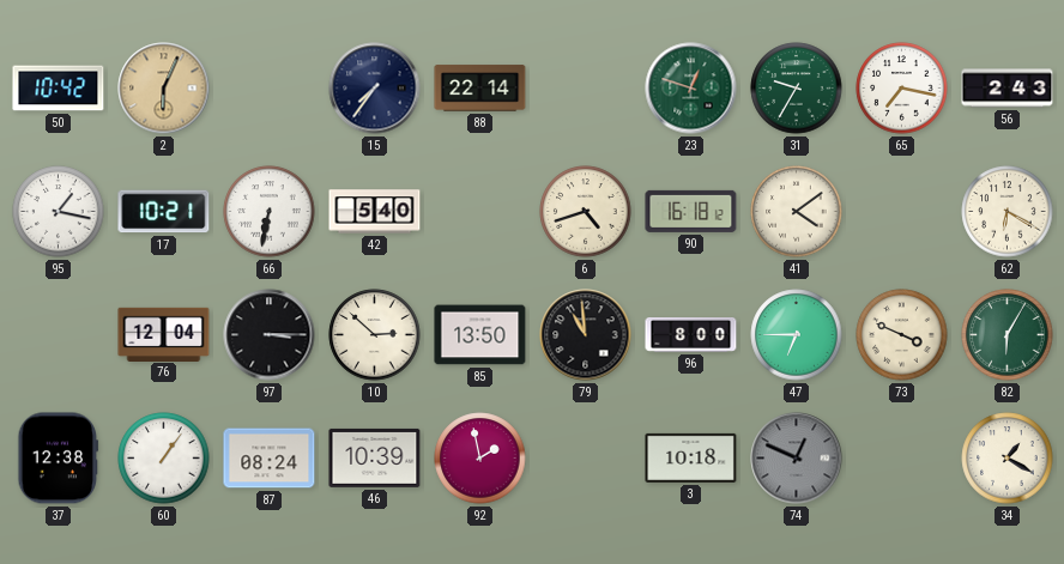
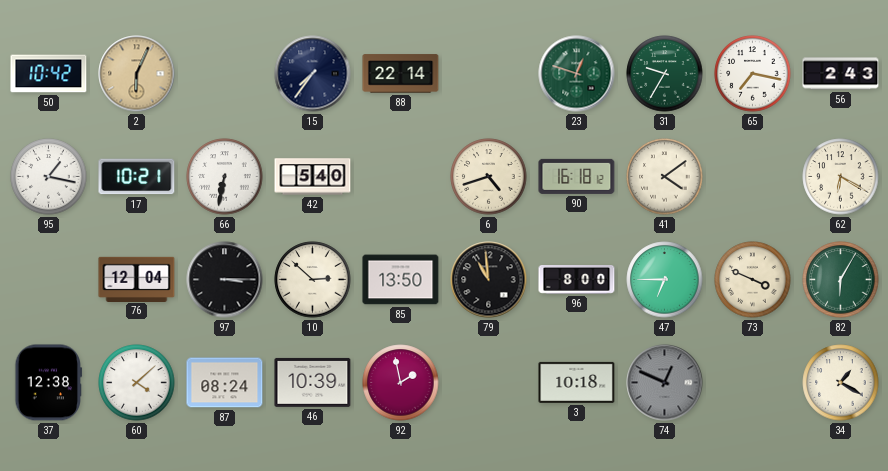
60: 1:06 -> 4:08
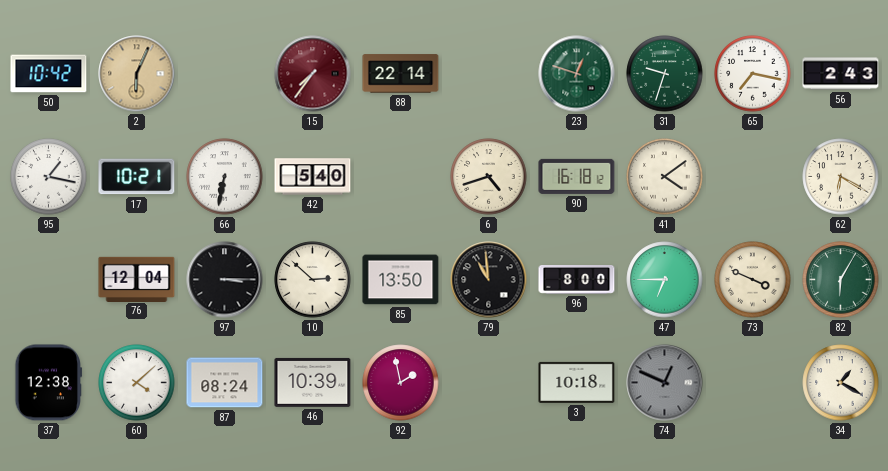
15 dial: navy -> burgundy
31: 9:35 -> 9:33
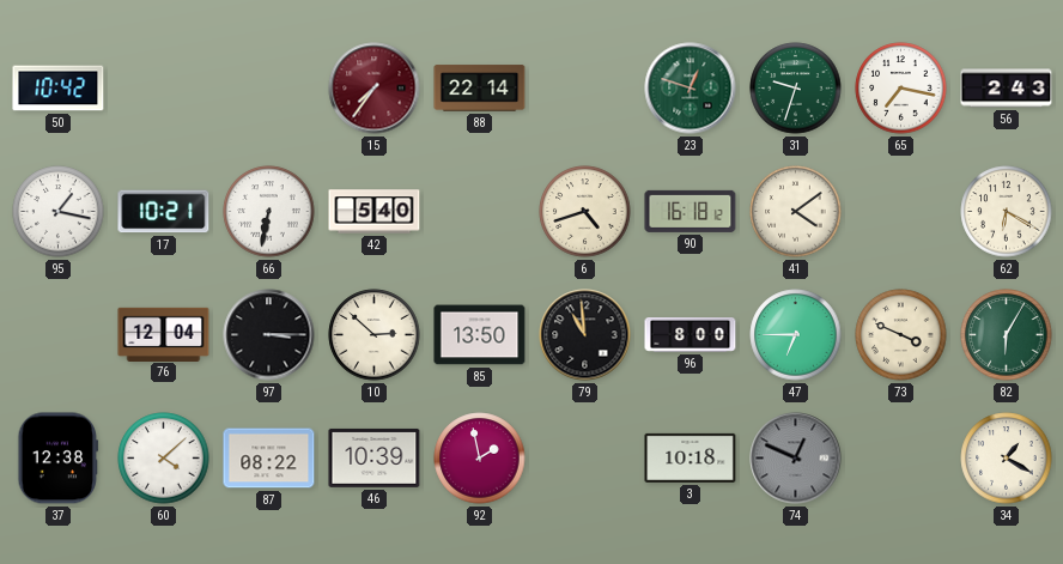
2: 6:04 -> none
87: 08:24 -> 08:22
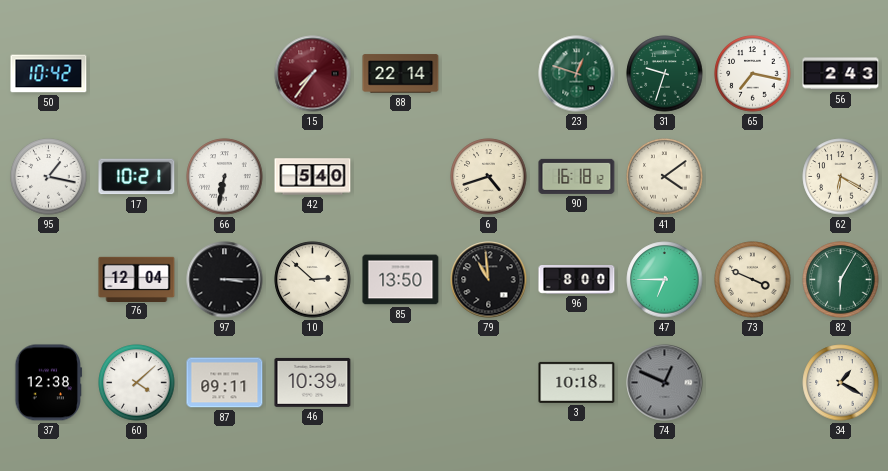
87: 08:22 -> 09:11
92: 1:58 -> none
